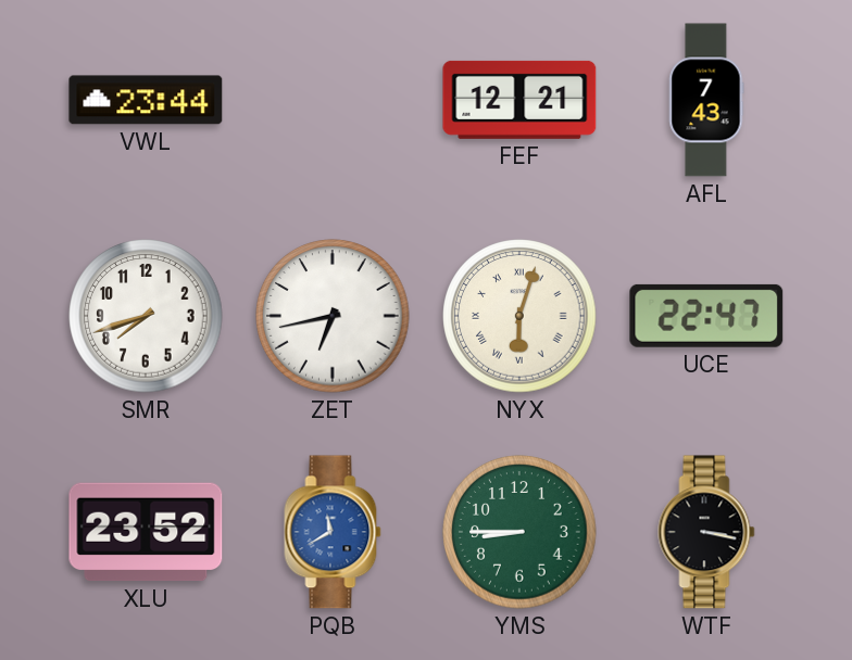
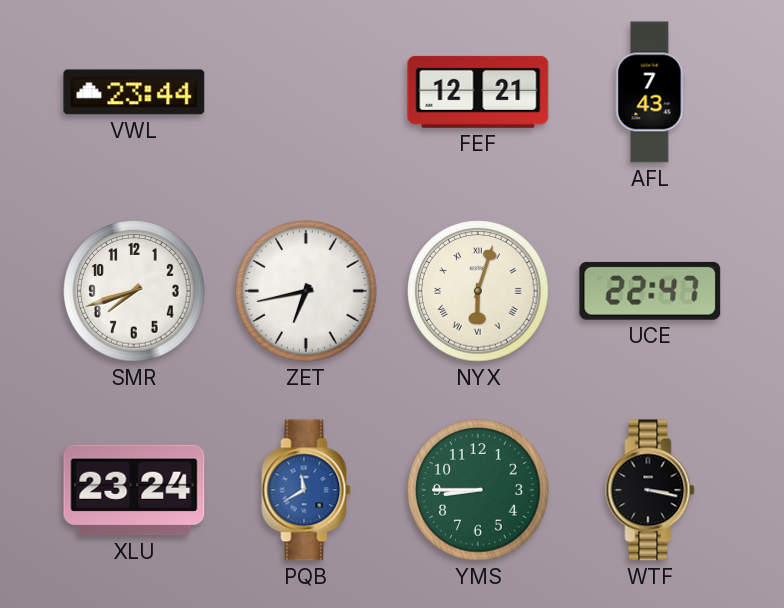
XLU: 23:52 -> 23:24
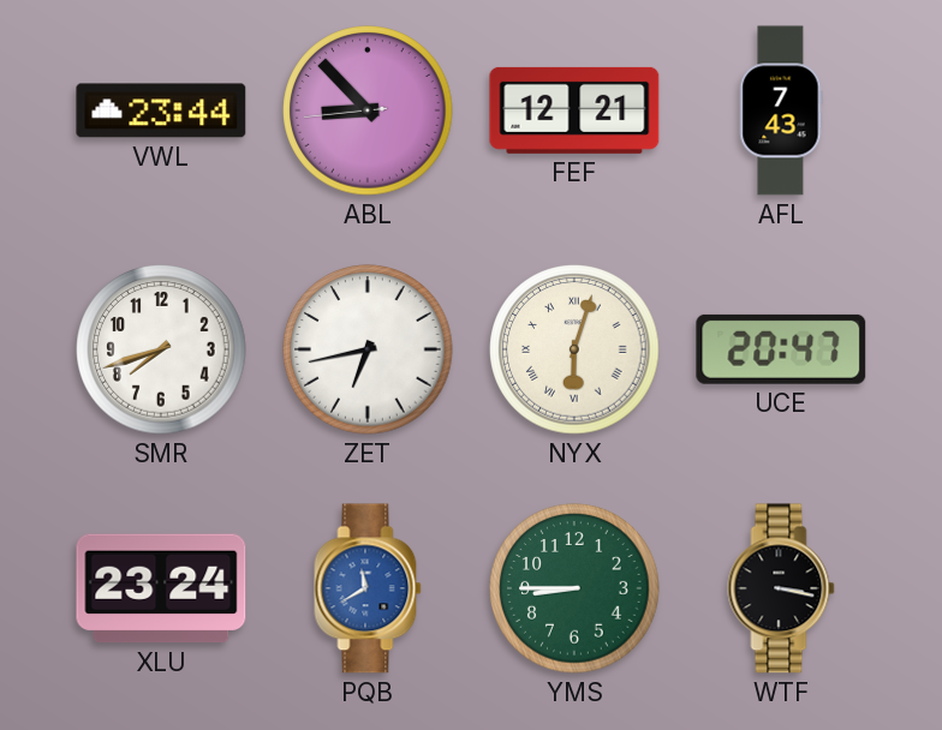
ABL: none -> 8:52
UCE: 22:47 -> 20:47
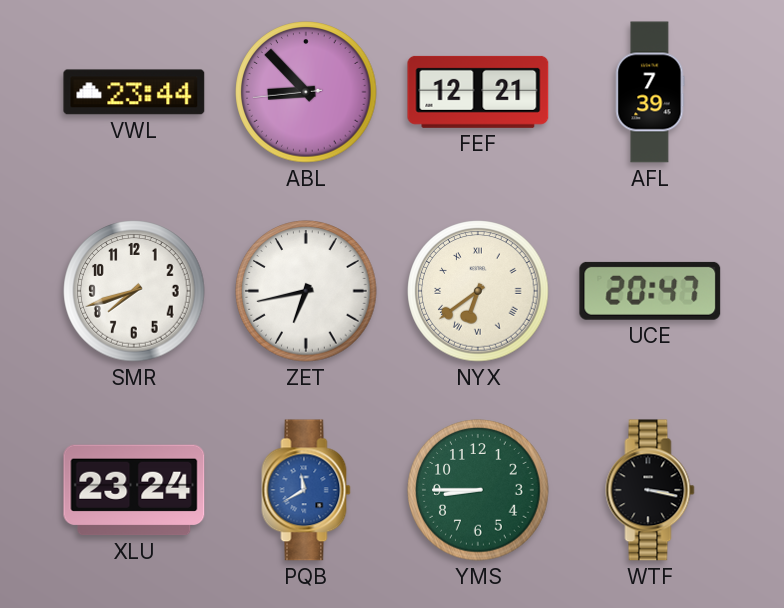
AFL: 7:43 -> 7:39
NYX: 6:03 -> 6:39
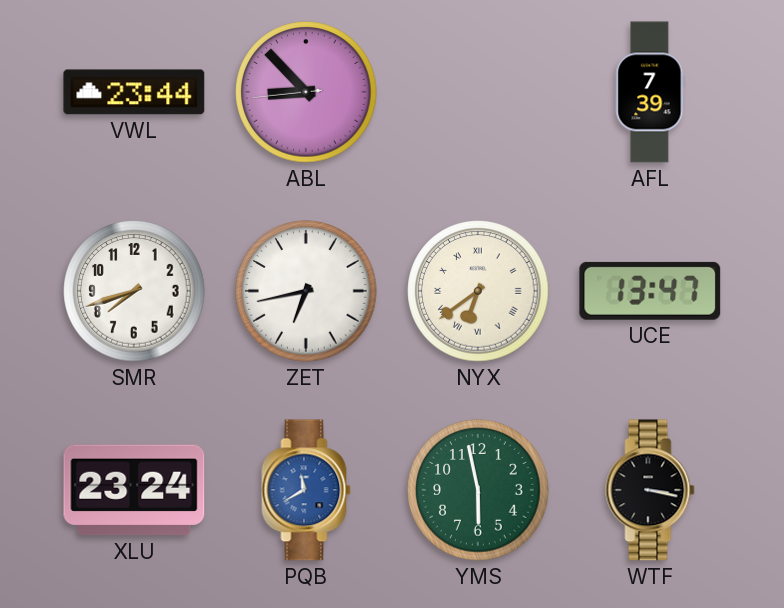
FEF: 12:21 -> none
UCE: 20:47 -> 13:47
YMS: 8:45 -> 5:58
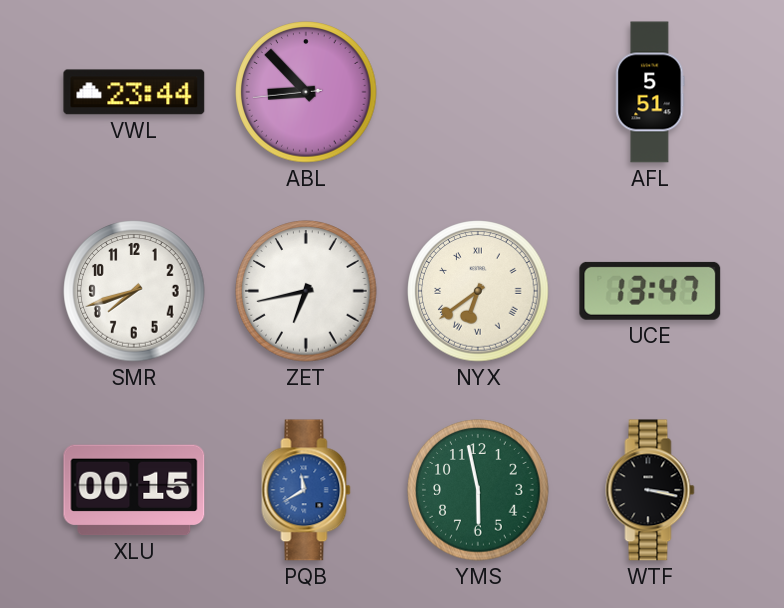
AFL: 7:39 -> 5:51
XLU: 23:24 -> 00:15
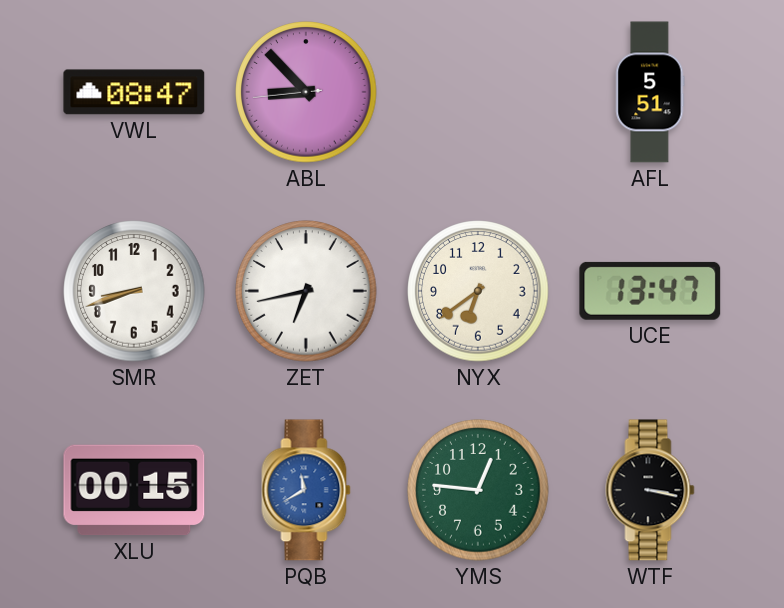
VWL: 23:44 -> 08:47
SMR: 7:42 -> 8:42
NYX numerals: Roman -> Arabic
YMS: 5:58 -> 12:46
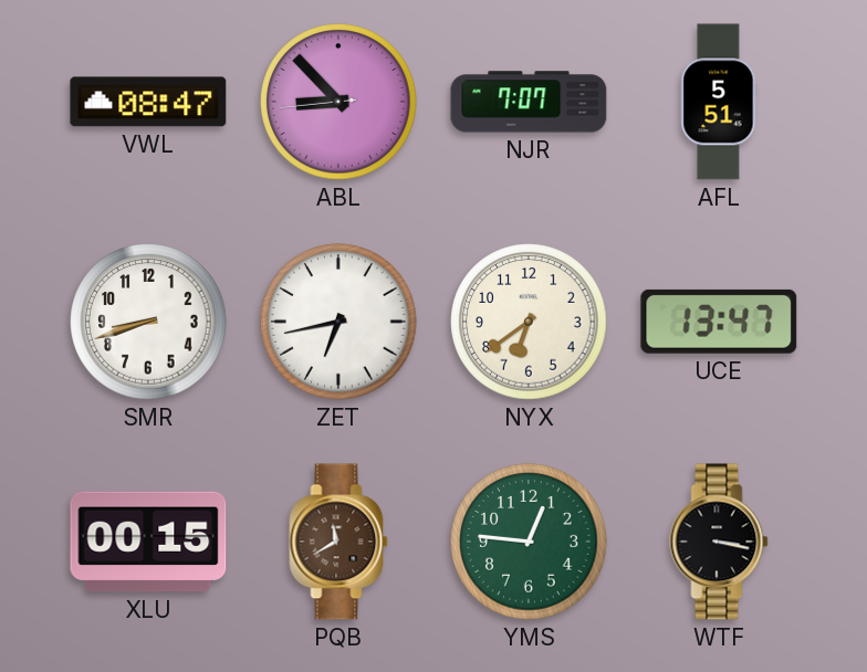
NJR: none -> 7:07
PQB dial: blue -> brown
